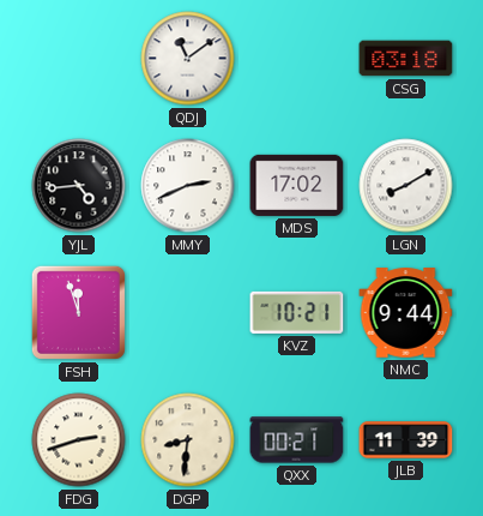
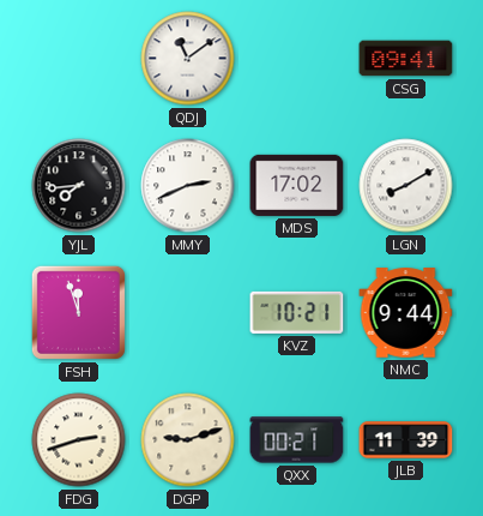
CSG: 03:18 -> 09:41
YJL: 4:44 -> 7:44
DGP: 8:31 -> 9:12
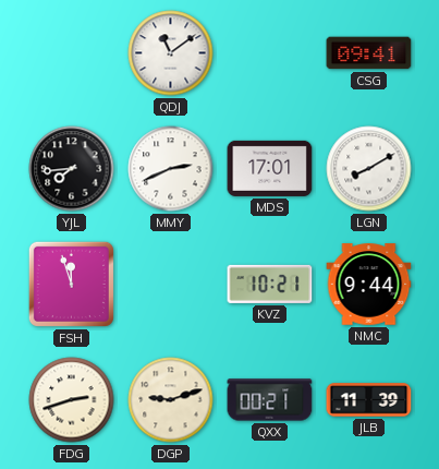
MDS: 17:02 -> 17:01
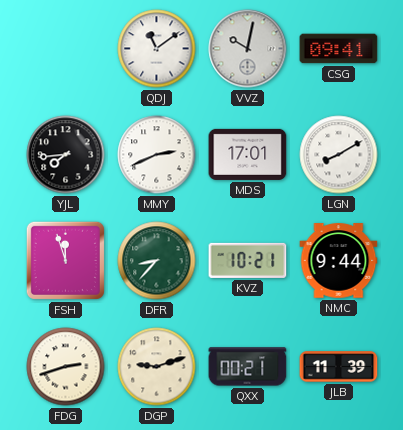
VVZ: none -> 10:02
DFR: none -> 8:37
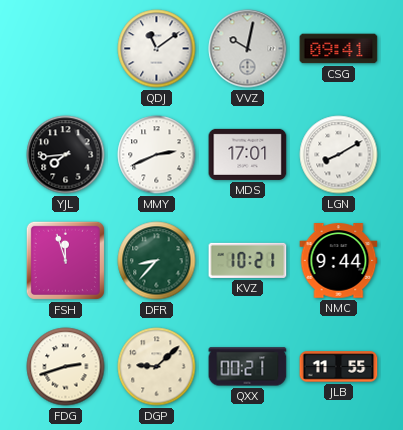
DGP: 9:12 -> 9:08
JLB: 11:39 -> 11:55
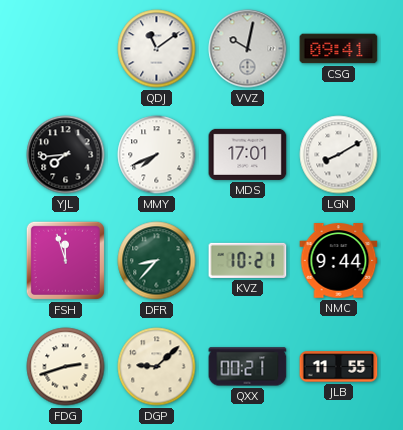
MMY: 2:41 -> 7:41
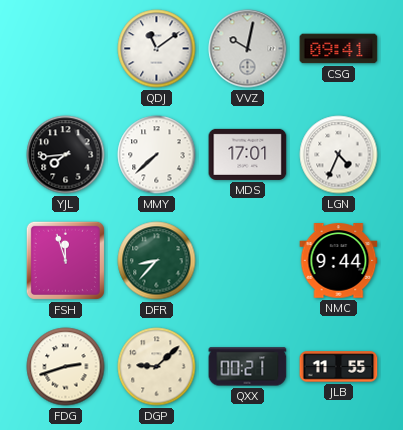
MMY: 7:41 -> 7:38
LGN: 8:10 -> 4:34
KVZ: 10:21 -> none
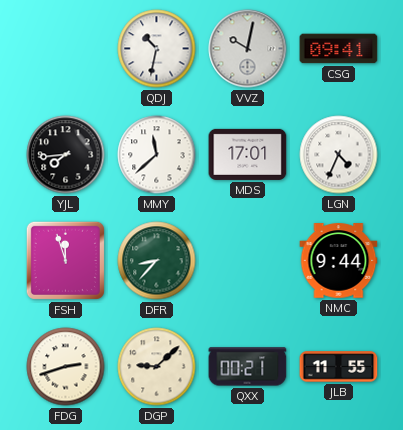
QDJ: 11:09 -> 10:32
MMY: 7:38 -> 11:38
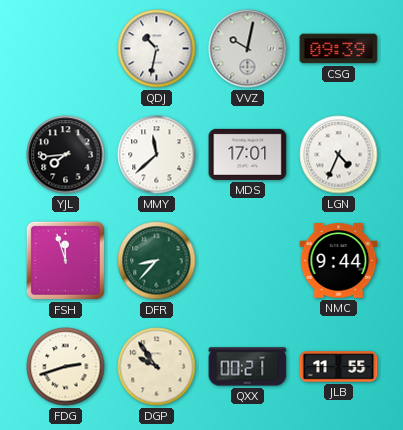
CSG: 09:41 -> 09:39
DGP: 9:08 -> 9:54
